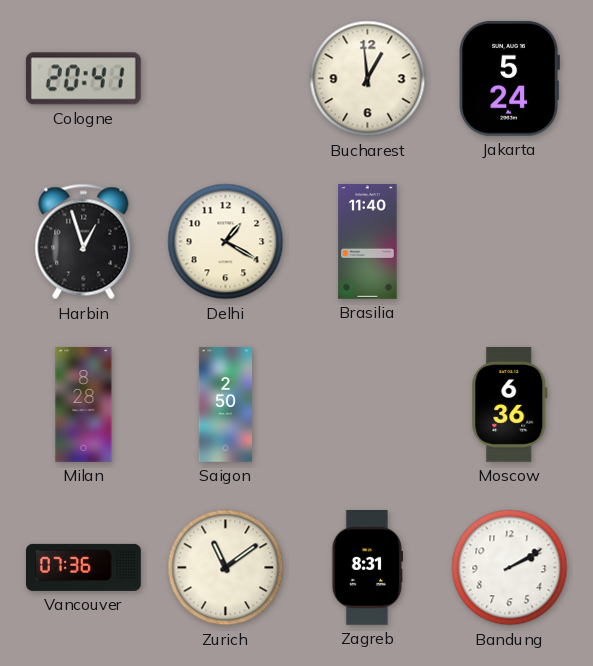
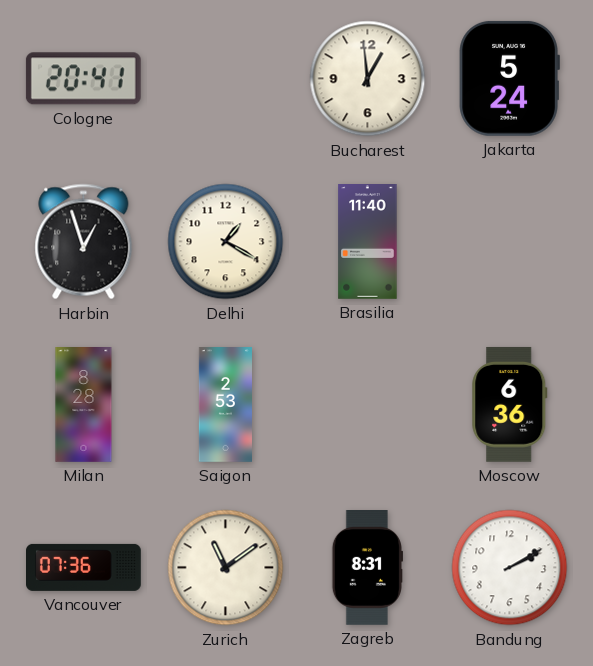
Saigon: 2:50 -> 2:53
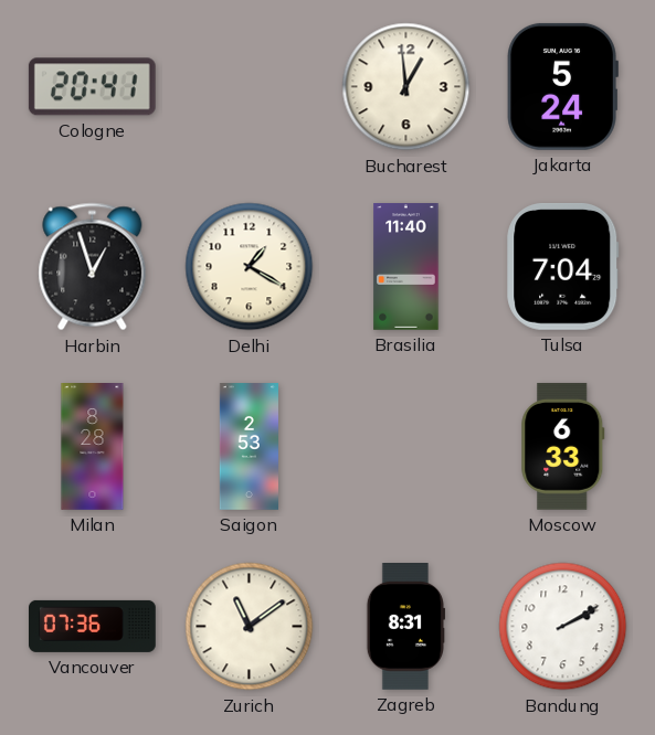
Tulsa: none -> 7:04
Moscow: 6:36 -> 6:33
